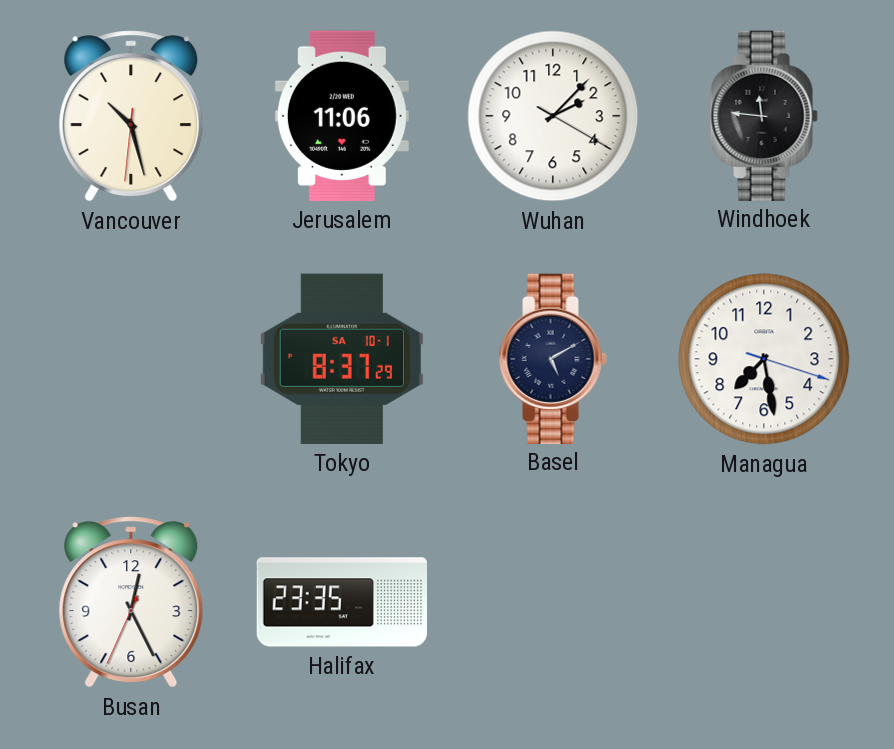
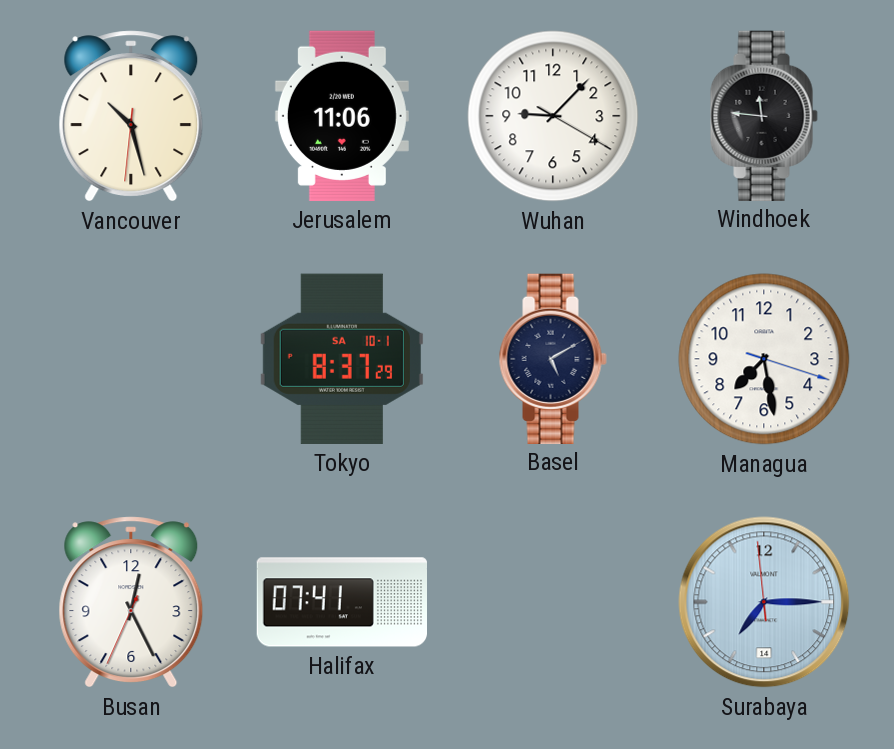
Wuhan: 2:07 -> 9:07
Halifax: 23:35 -> 07:41
Surabaya: none -> 7:14
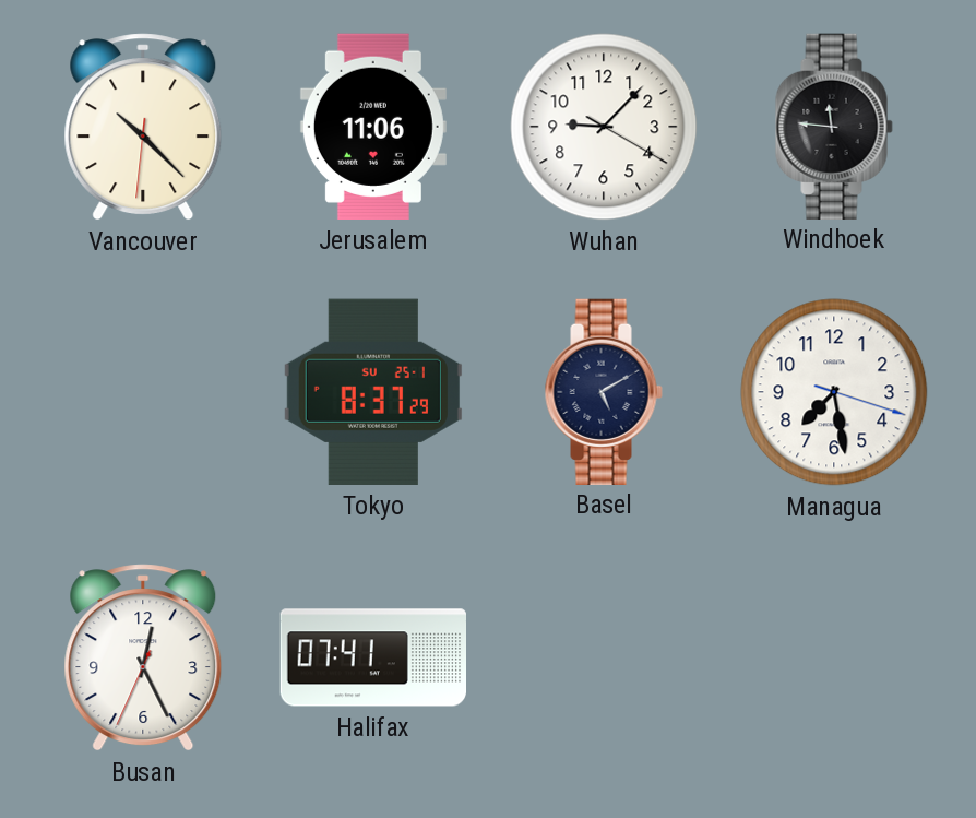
Vancouver: 10:27 -> 10:22
Tokyo date: SA 10-1 -> SU 25-1
Surabaya: 7:14 -> none
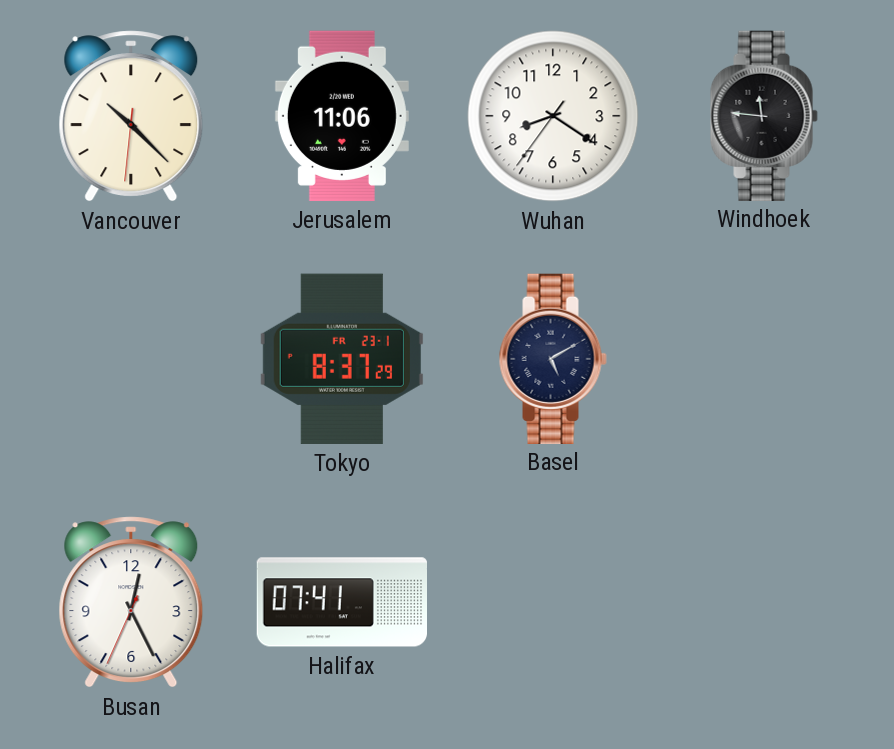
Wuhan: 9:07 -> 8:20
Tokyo date: SU 25-1 -> FR 23-1
Managua: 7:28 -> none
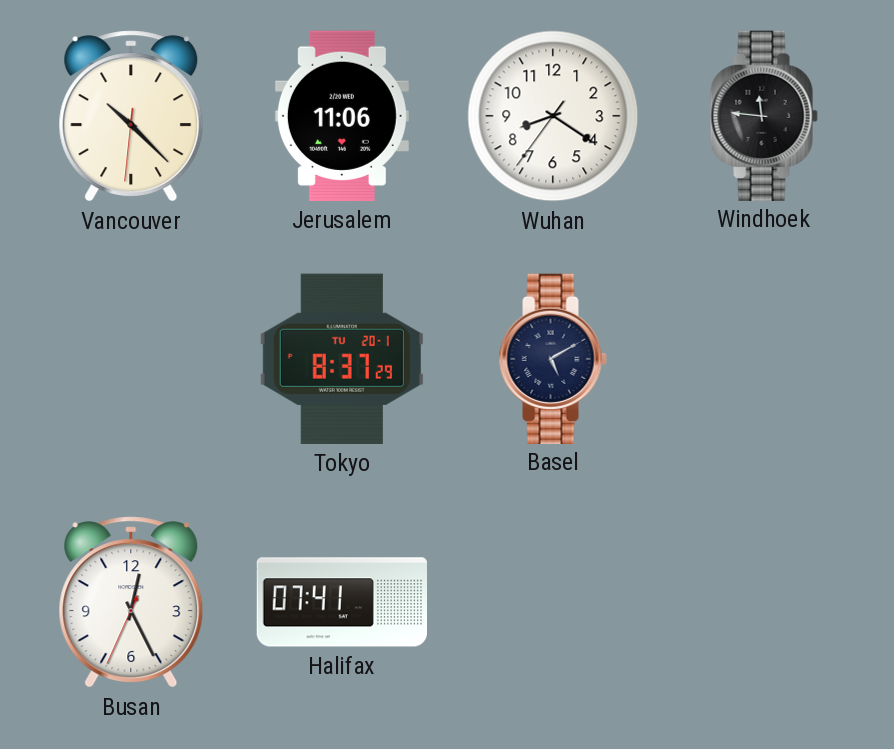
Tokyo date: FR 23-1 -> TU 20-1
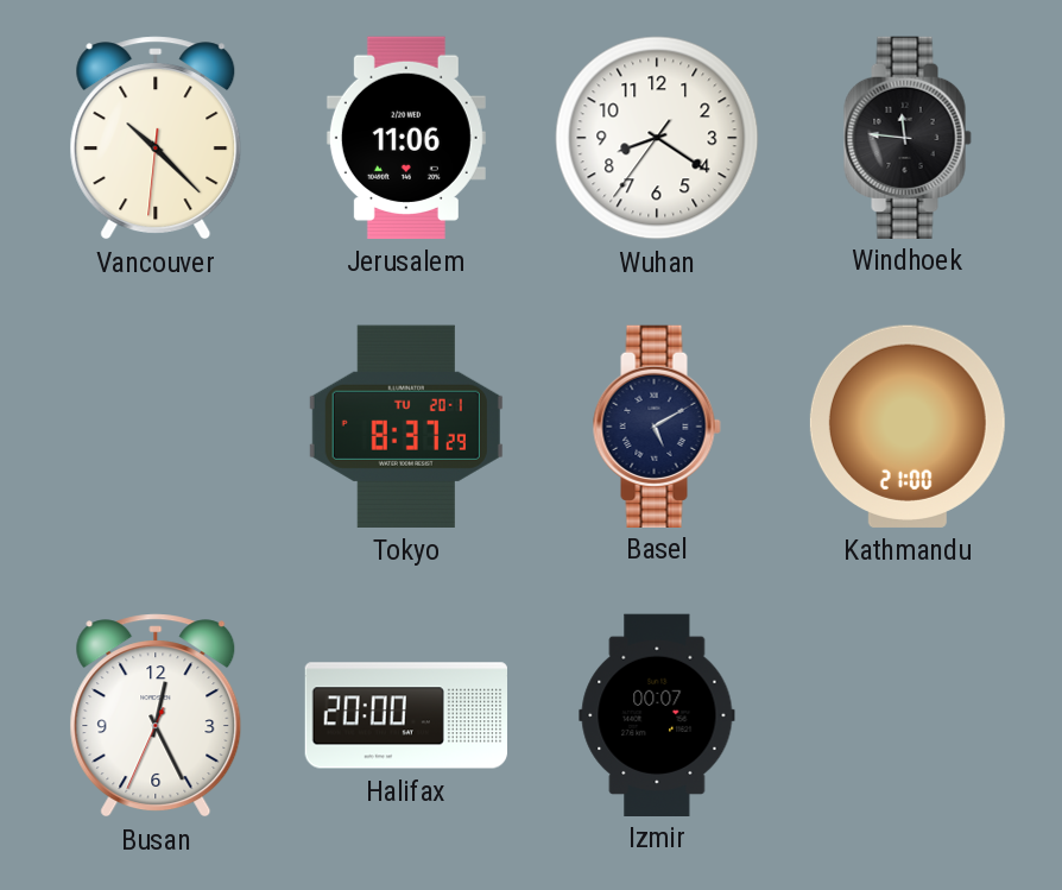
Kathmandu: none -> 21:00
Halifax: 07:41 -> 20:00
Izmir: none -> 00:07
